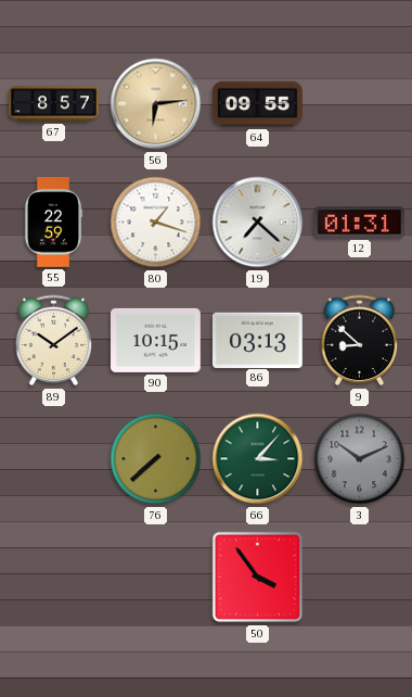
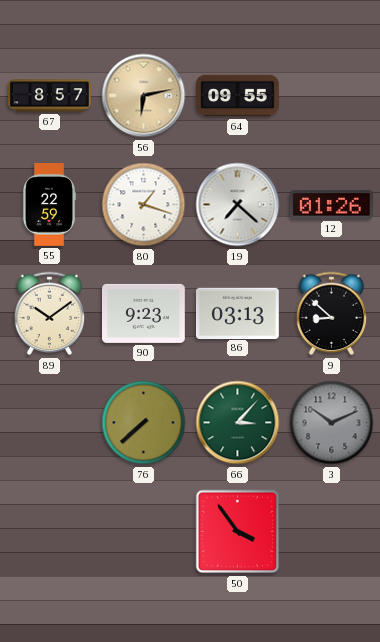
56: 6:14 -> 6:13
12: 01:31 -> 01:26
90: 10:15 -> 9:23
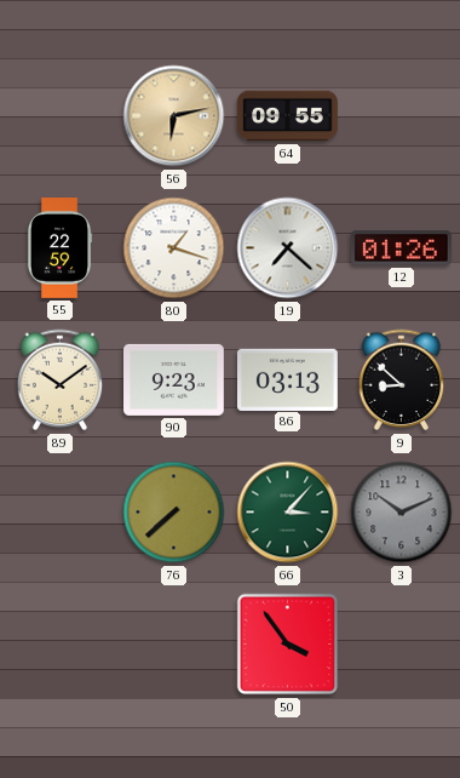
67: 8:57 -> none
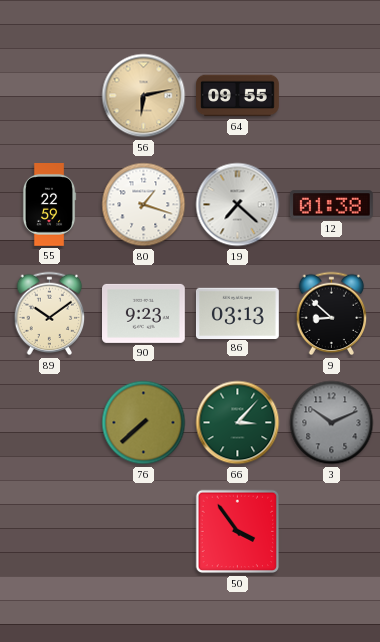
12: 01:26 -> 01:38
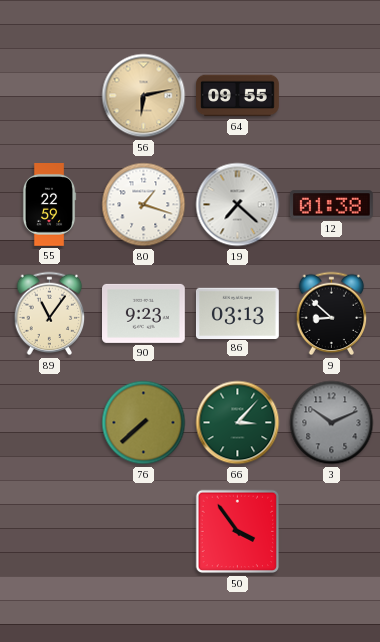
89: 10:09 -> 11:06
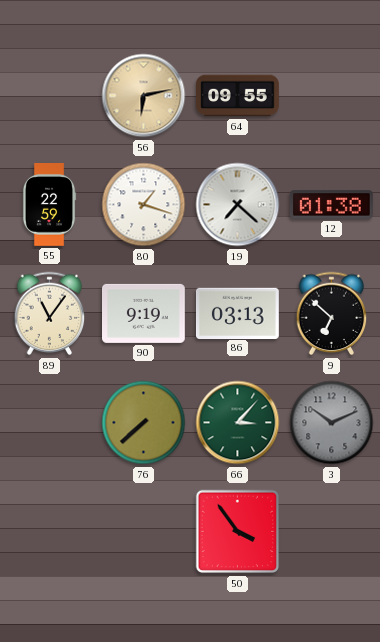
90: 9:23 -> 9:19
9: 8:52 -> 6:52
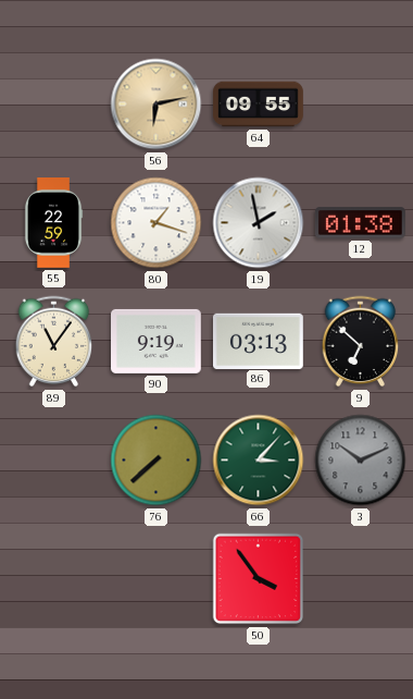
19: 7:22 -> 1:58
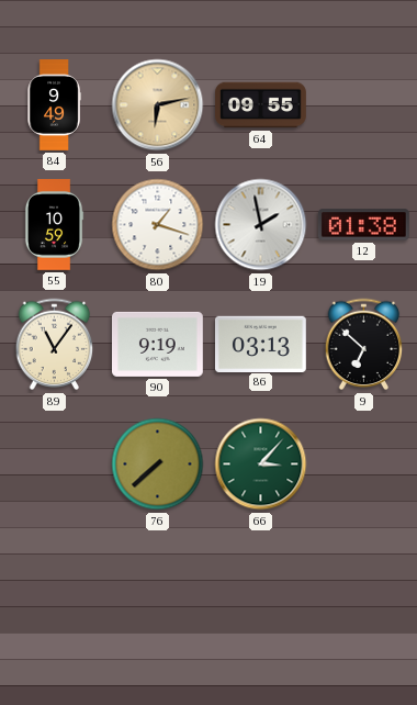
84: none -> 9:49
55: 22:59 -> 10:59
3: 10:11 -> none
50: 3:54 -> none
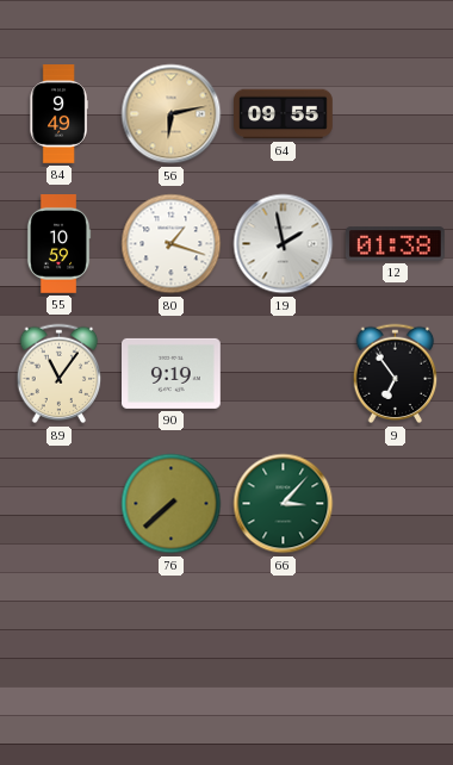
86: 03:13 -> none
9: 6:52 -> 6:54
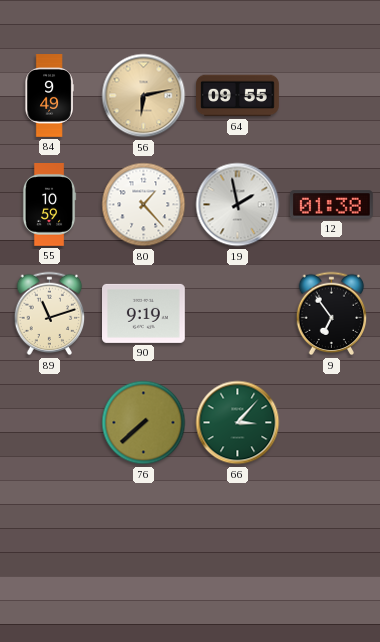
80: 1:18 -> 1:23
89: 11:06 -> 11:12
